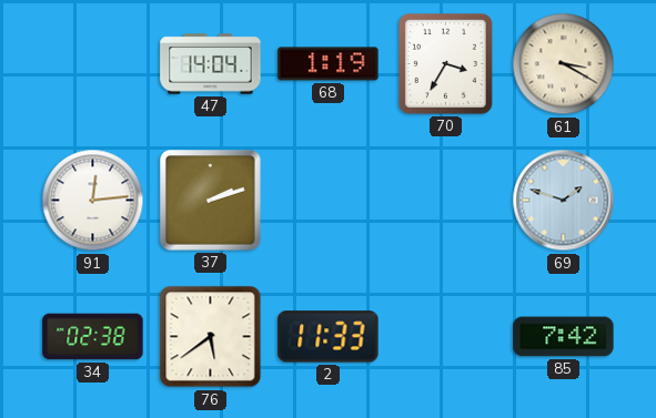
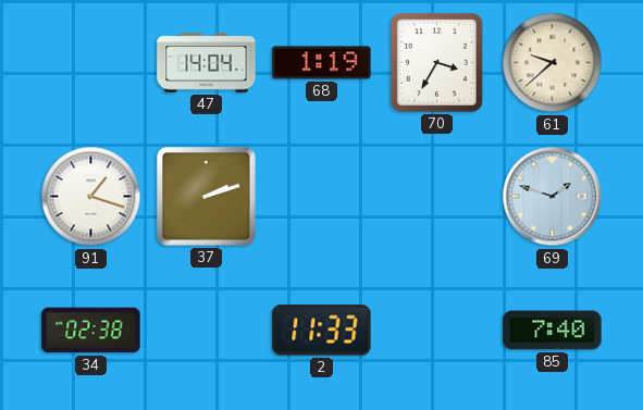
61: 3:20 -> 9:38
91: 12:14 -> 1:18
76: 5:39 -> none
85: 7:42 -> 7:40
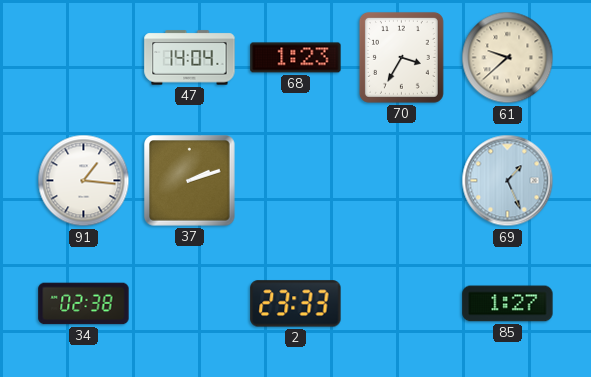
68: 1:19 -> 1:23
91: 1:18 -> 1:16
69: 1:48 -> 1:26
2: 11:33 -> 23:33
85: 7:40 -> 1:27
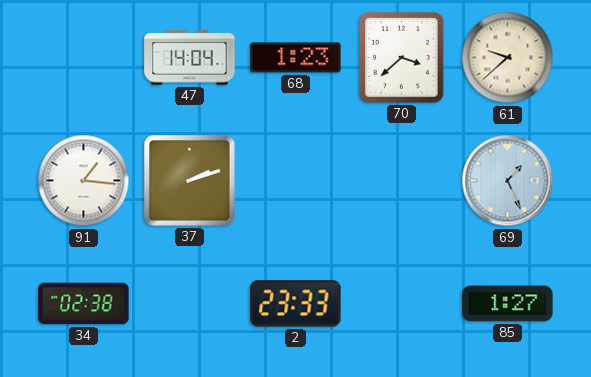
70: 3:35 -> 3:38
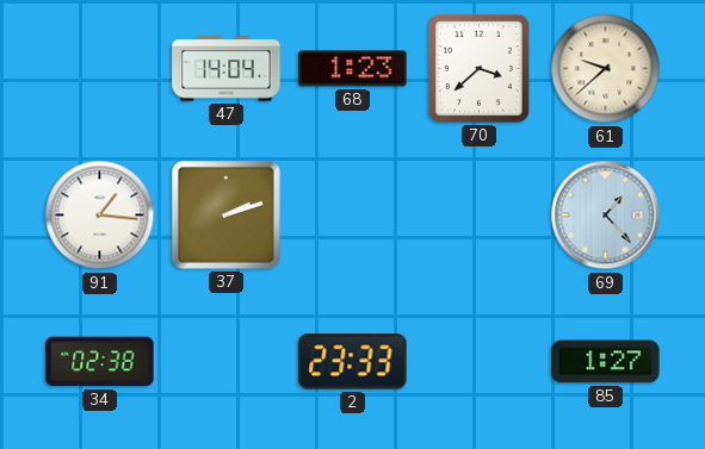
69: 1:26 -> 1:23
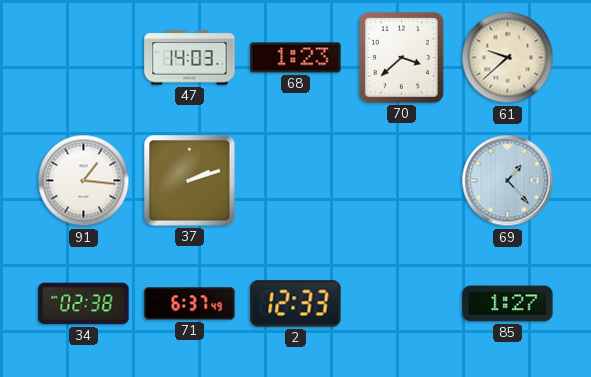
47: 14:04 -> 14:03
71: none -> 6:37
2: 23:33 -> 12:33
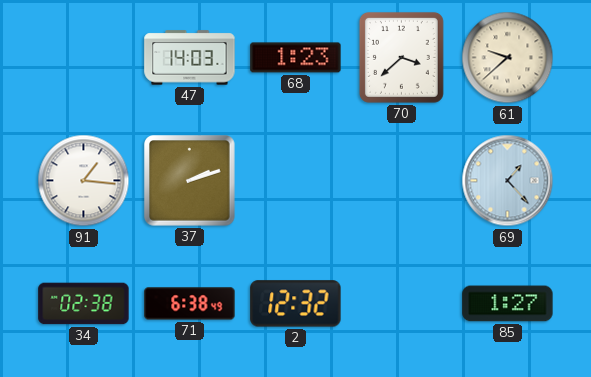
71: 6:37 -> 6:38
2: 12:33 -> 12:32
